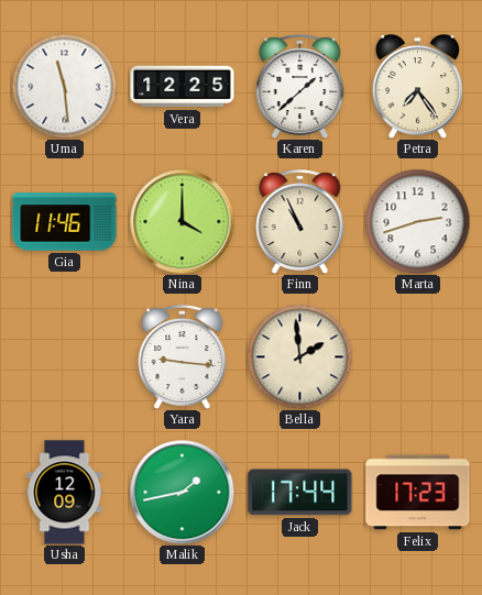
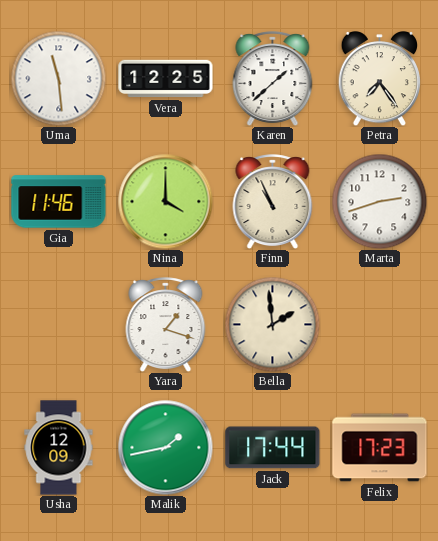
Yara: 9:16 -> 1:18
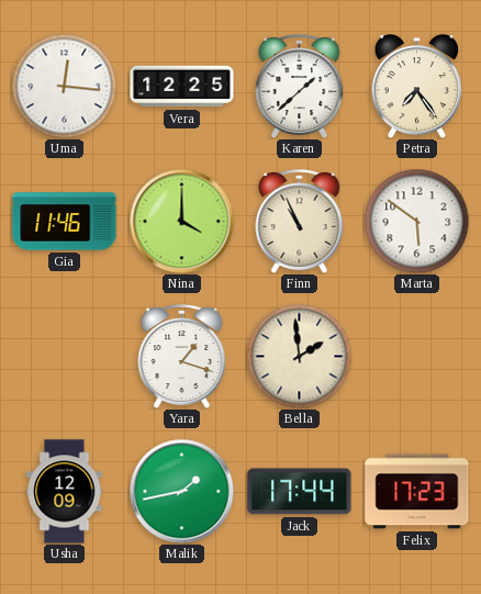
Uma: 11:29 -> 12:16
Marta: 2:42 -> 5:51
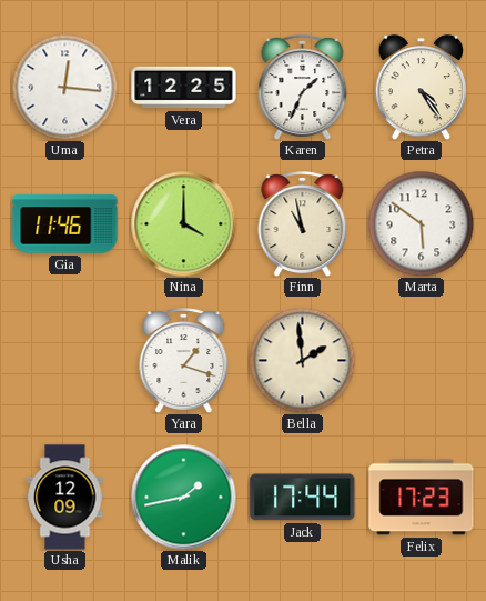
Karen: 1:38 -> 1:34
Petra: 7:24 -> 4:24
Finn: 10:56 -> 10:58
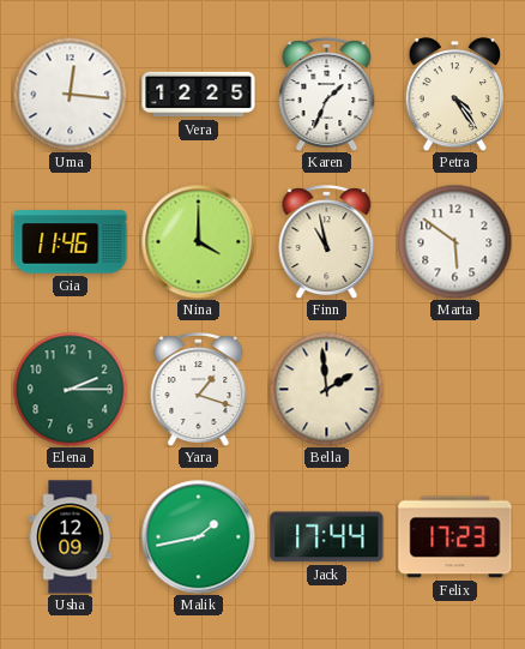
Elena: none -> 2:15
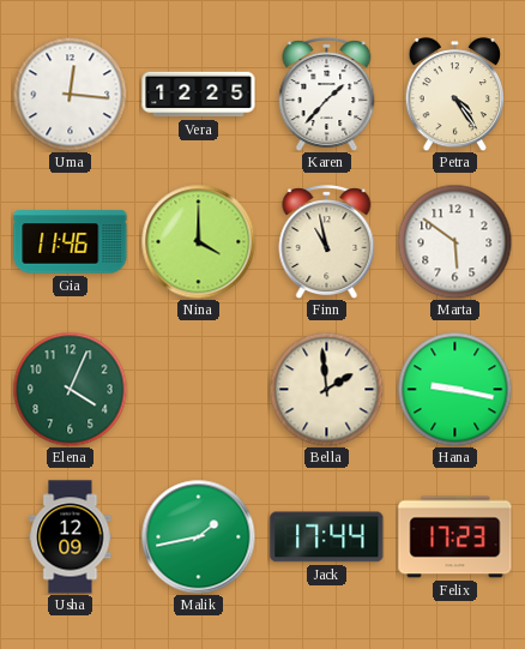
Karen: 1:34 -> 1:37
Elena: 2:15 -> 4:04
Yara: 1:18 -> none
Hana: none -> 9:17
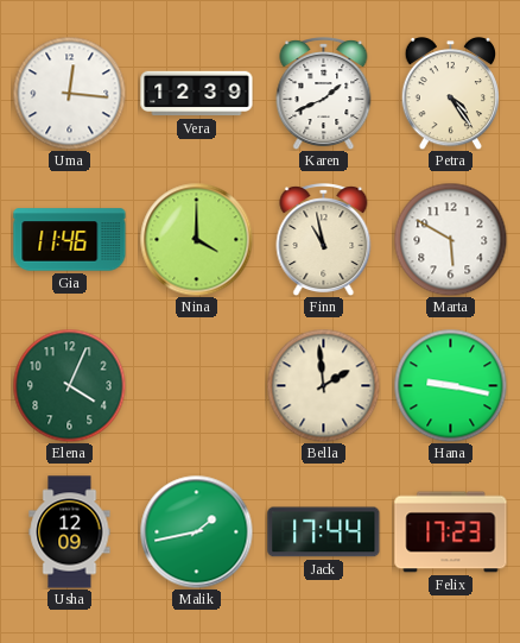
Vera: 12:25 -> 12:39
Karen: 1:37 -> 1:41
Marta: 5:51 -> 5:50
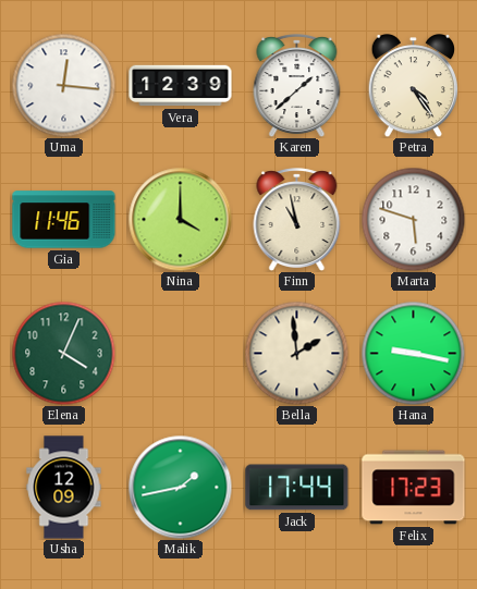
Karen: 1:41 -> 1:38
Marta: 5:50 -> 5:48
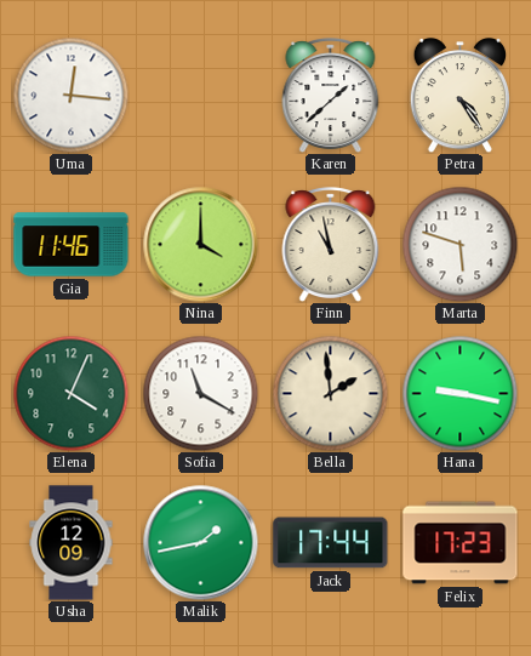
Vera: 12:39 -> none
Sofia: none -> 11:20
